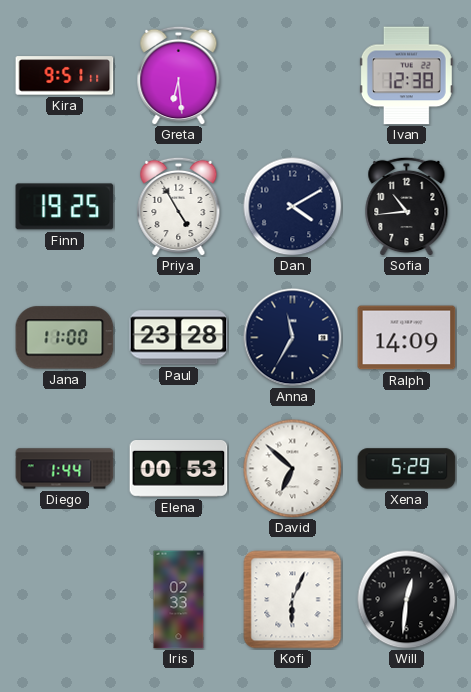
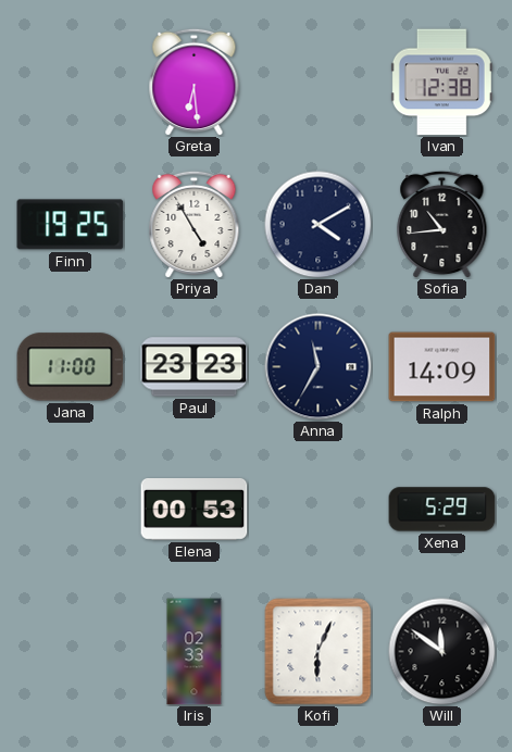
Kira: 9:51 -> none
Paul: 23:28 -> 23:23
Diego: 1:44 -> none
David: 6:52 -> none
Will: 12:31 -> 11:51
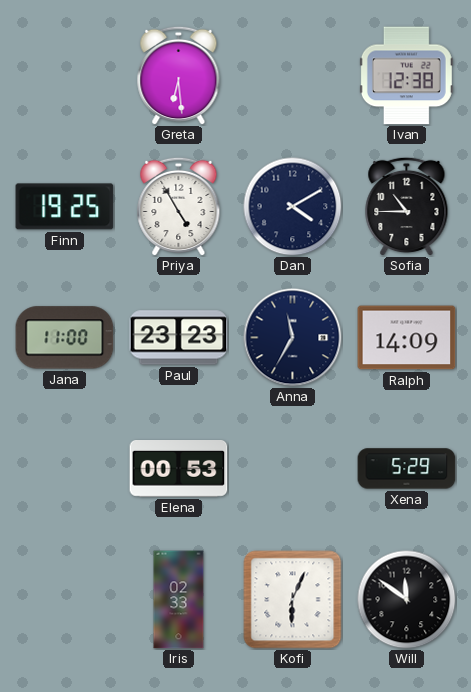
Sofia: 10:44 -> 10:45
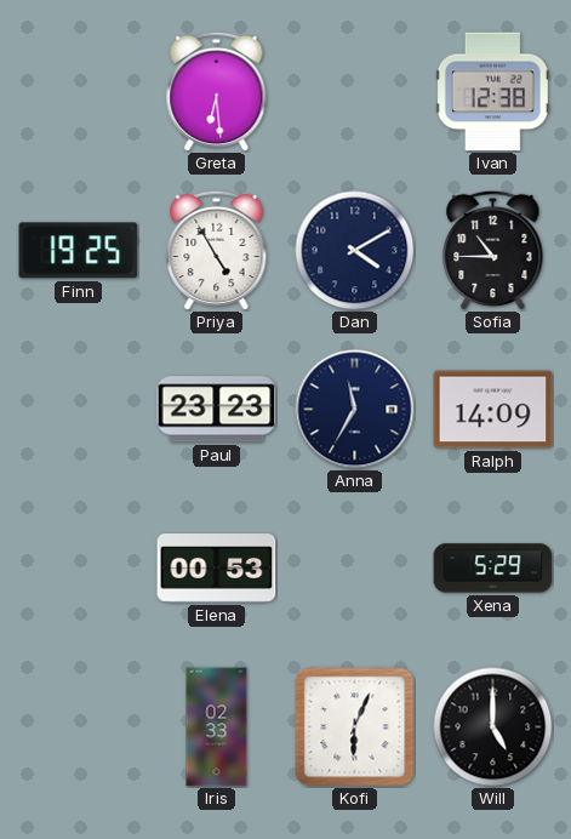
Jana: 11:00 -> none
Will: 11:51 -> 5:00
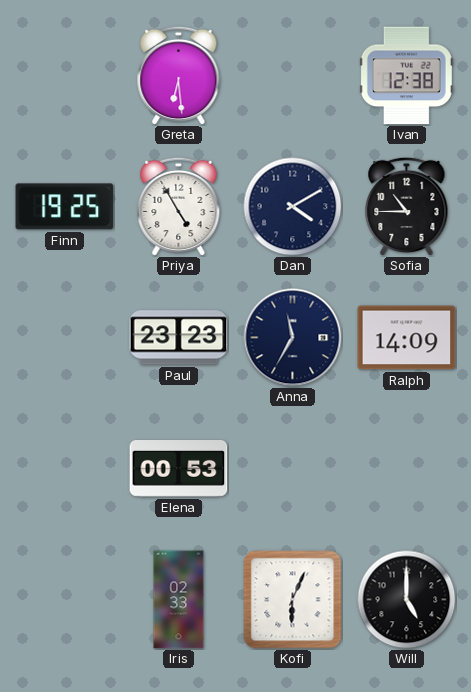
Xena: 5:29 -> none
